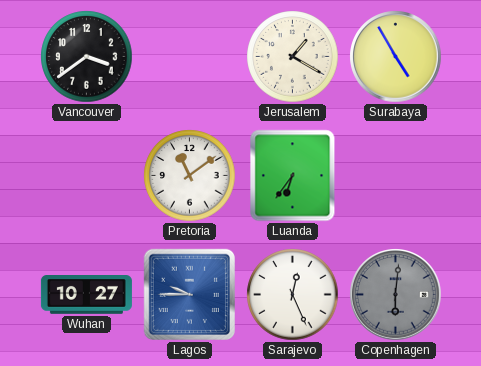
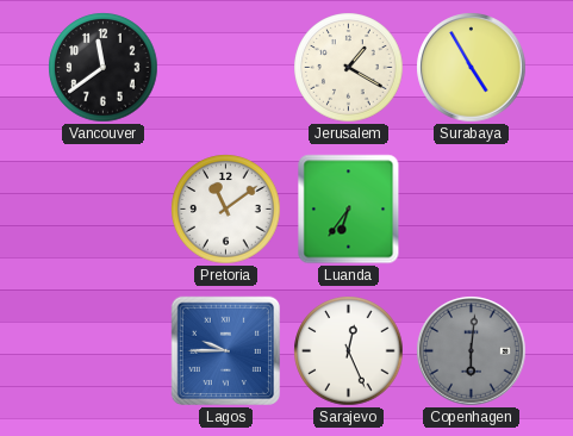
Vancouver: 3:39 -> 11:39
Wuhan: 10:27 -> none
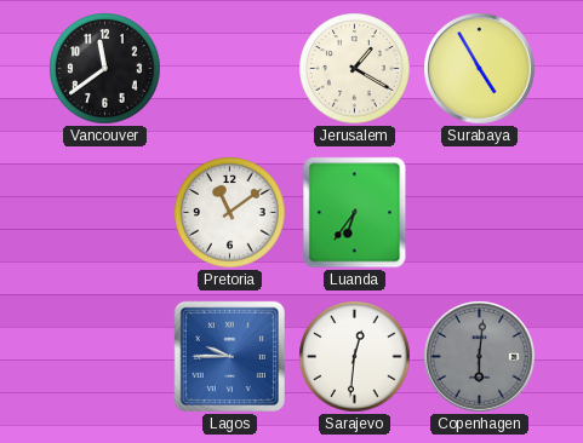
Sarajevo: 12:26 -> 12:31
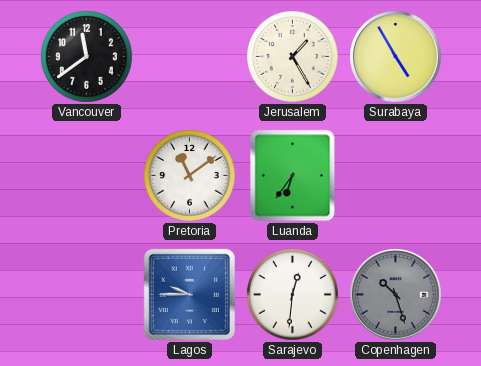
Jerusalem: 1:20 -> 1:25
Copenhagen: 6:01 -> 10:27
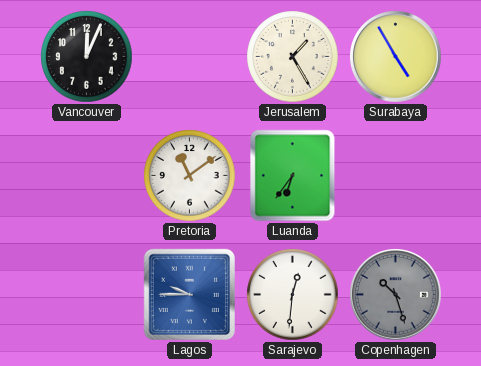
Vancouver: 11:39 -> 12:04
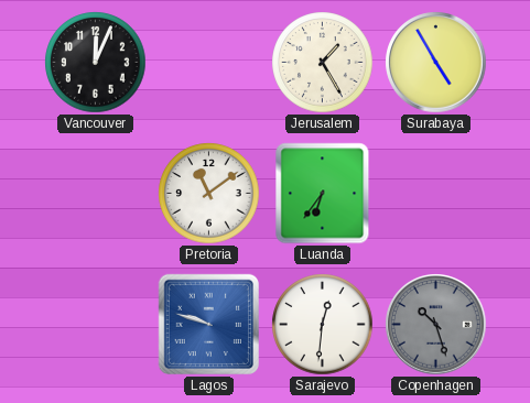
Lagos: 9:45 -> 9:48
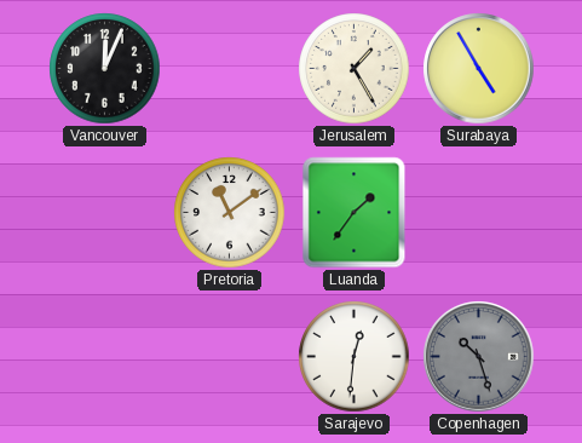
Luanda: 6:36 -> 1:36
Lagos: 9:48 -> none
